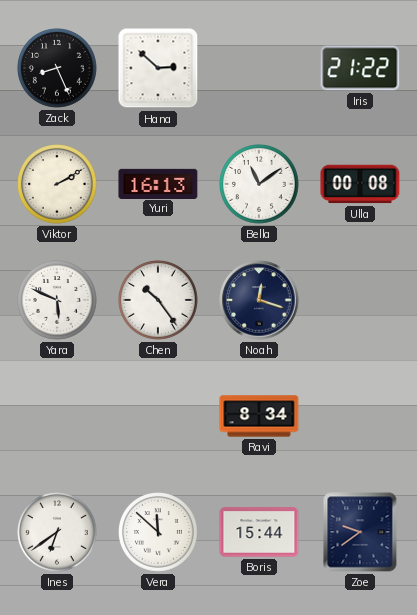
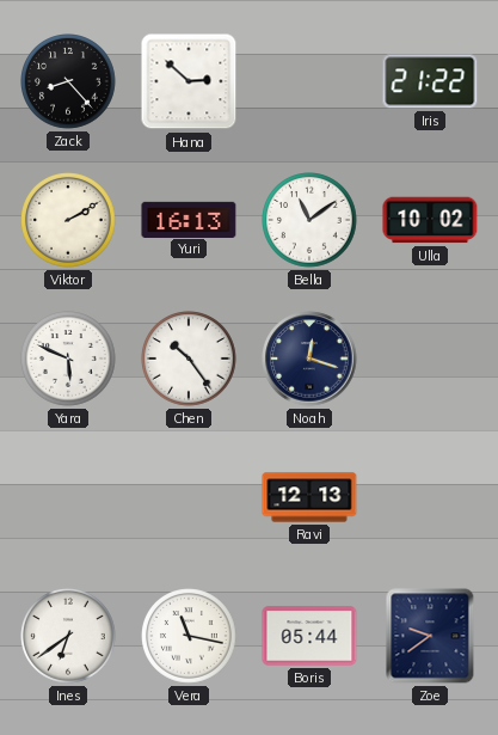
Zack: 8:26 -> 8:23
Ulla: 00:08 -> 10:02
Ravi: 8:34 -> 12:13
Vera: 11:52 -> 11:17
Boris: 15:44 -> 05:44
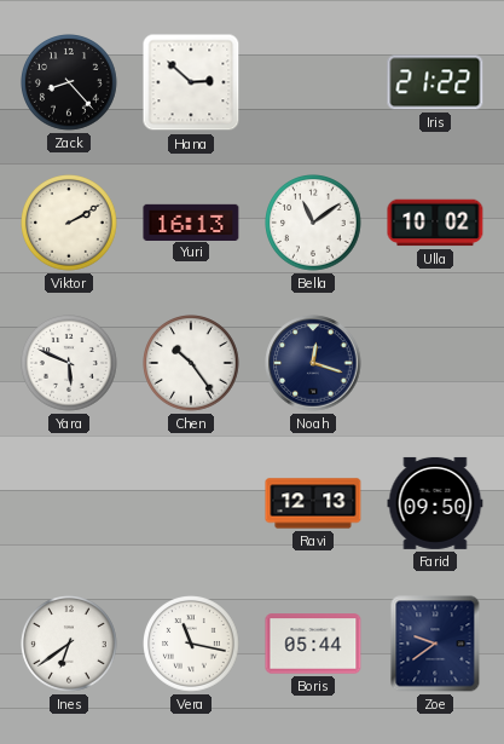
Farid: none -> 09:50
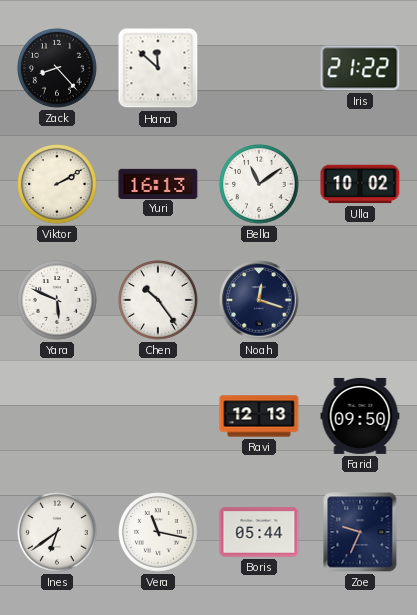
Hana: 2:52 -> 11:52
Zoe: 9:39 -> 9:34
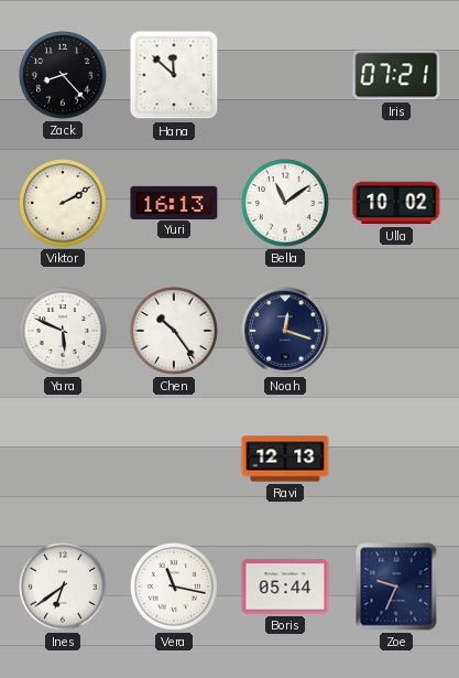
Iris: 21:22 -> 07:21
Farid: 09:50 -> none
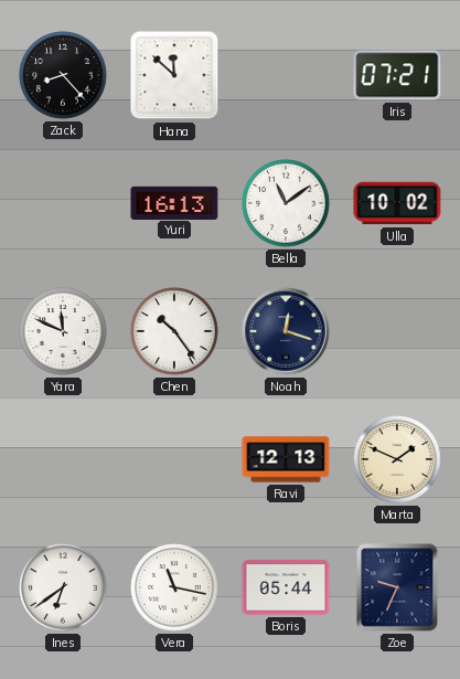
Viktor: 2:10 -> none
Yara: 5:49 -> 11:49
Marta: none -> 1:49
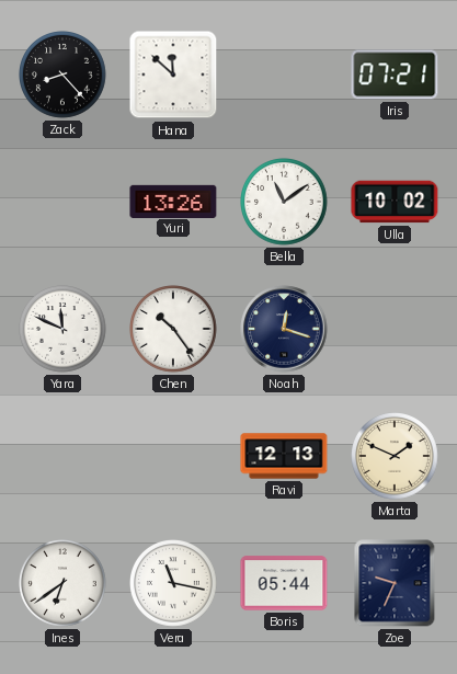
Yuri: 16:13 -> 13:26
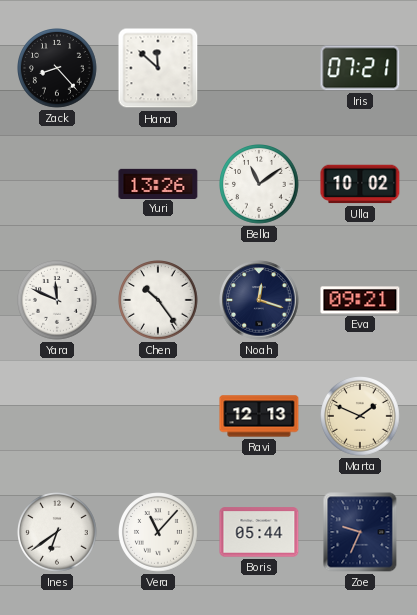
Eva: none -> 09:21
Vera: 11:17 -> 11:07
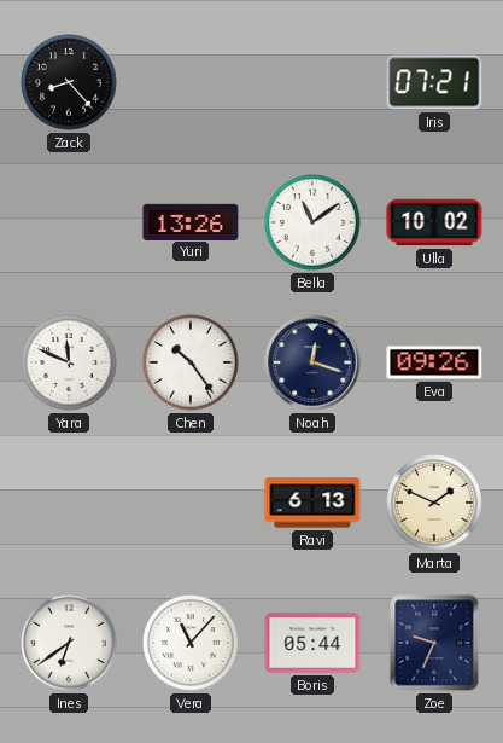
Hana: 11:52 -> none
Eva: 09:21 -> 09:26
Ravi: 12:13 -> 6:13
